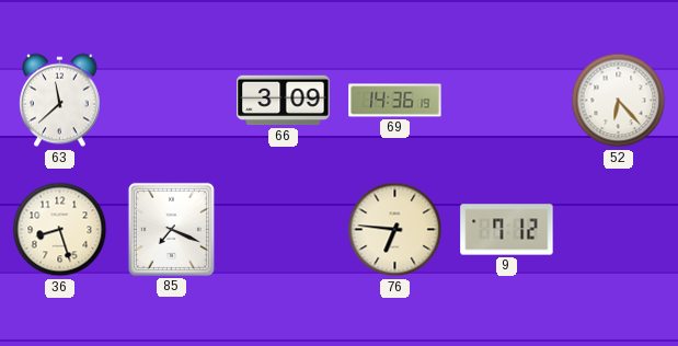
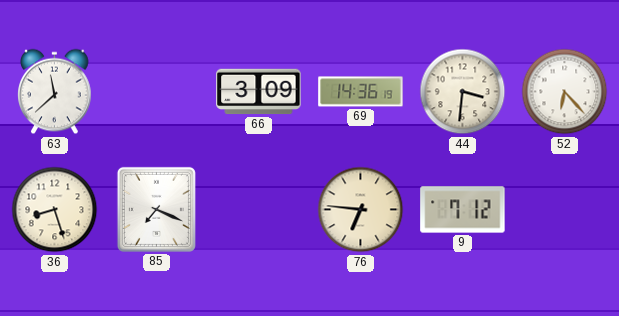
44: none -> 3:31
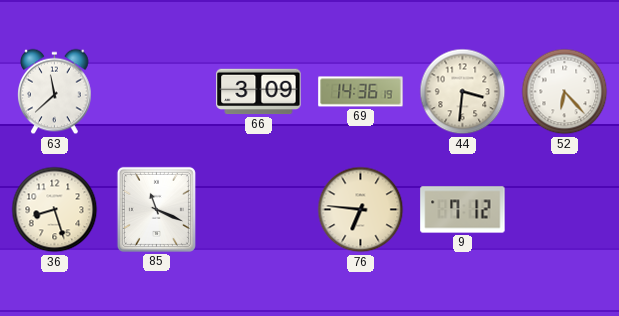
85: 7:19 -> 11:19
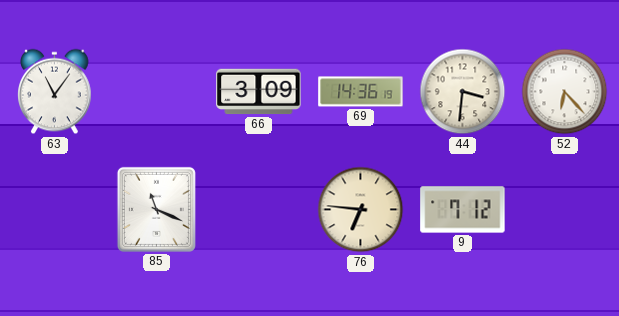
63: 11:38 -> 11:06
36: 8:27 -> none
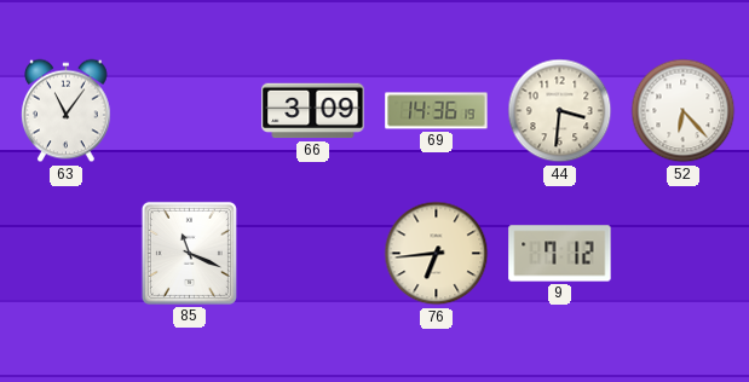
76: 6:46 -> 6:44
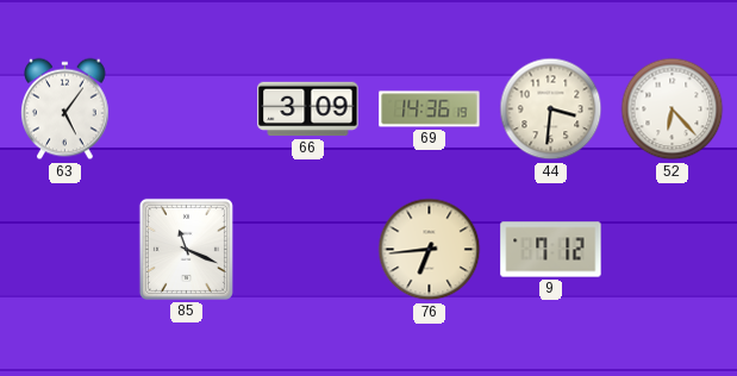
63: 11:06 -> 5:06
